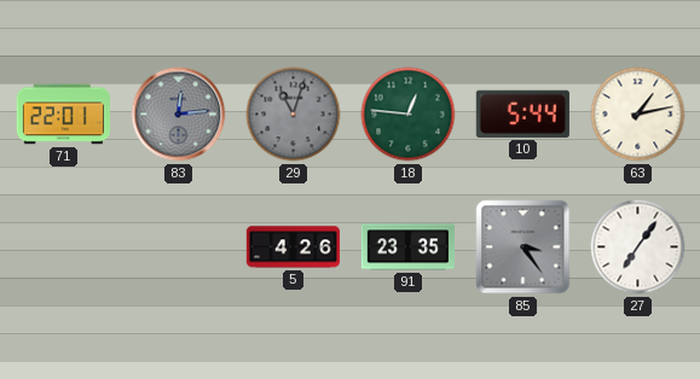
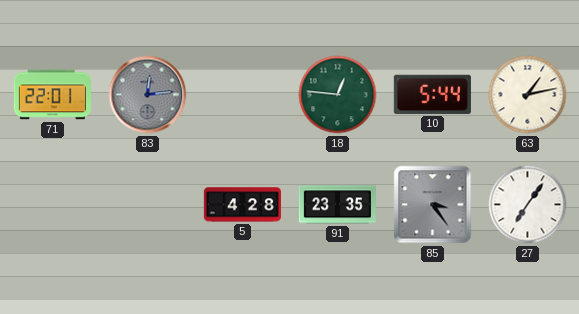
29: 11:03 -> none
5: 4:26 -> 4:28
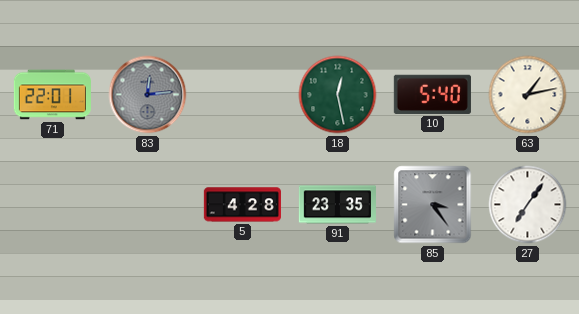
18: 12:46 -> 12:28
10: 5:44 -> 5:40
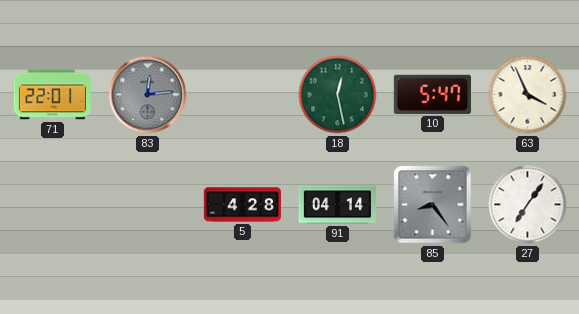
10: 5:40 -> 5:47
63: 1:13 -> 3:56
91: 23:35 -> 04:14
85: 3:24 -> 8:24
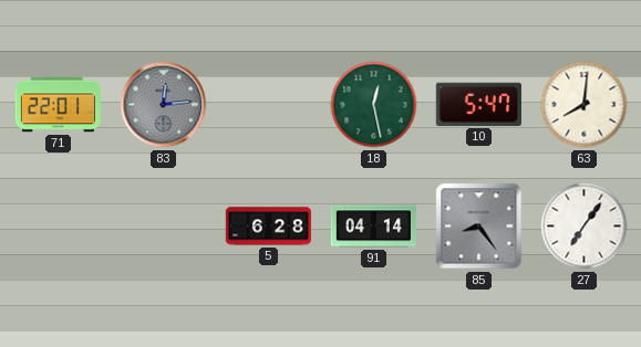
63: 3:56 -> 8:01
5: 4:28 -> 6:28
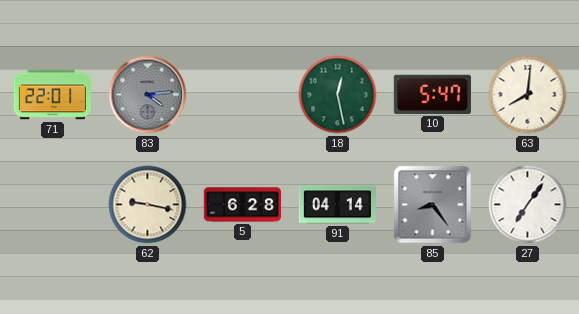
83: 12:14 -> 4:14
62: none -> 9:17
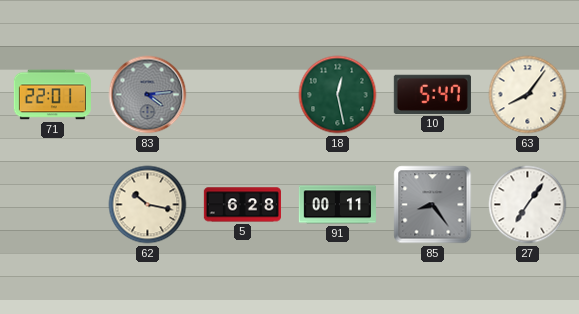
63: 8:01 -> 8:06
62: 9:17 -> 10:17
91: 04:14 -> 00:11
